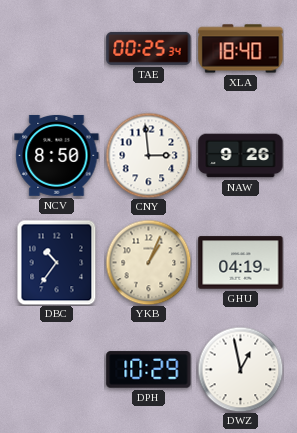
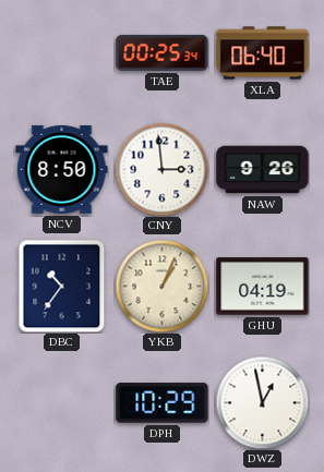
XLA: 18:40 -> 06:40
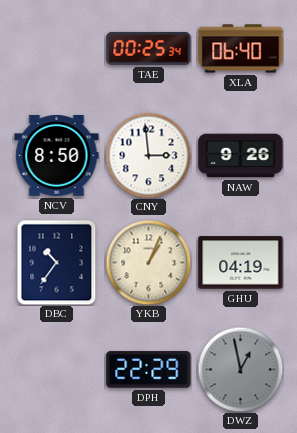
DPH: 10:29 -> 22:29
DWZ dial: white -> grey
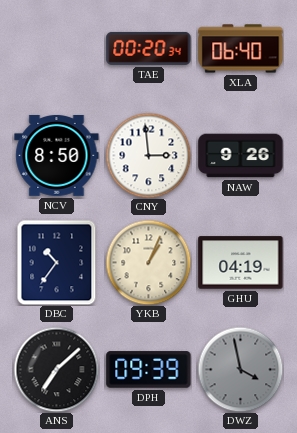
TAE: 00:25 -> 00:20
ANS: none -> 7:08
DPH: 22:29 -> 09:39
DWZ: 12:58 -> 3:58
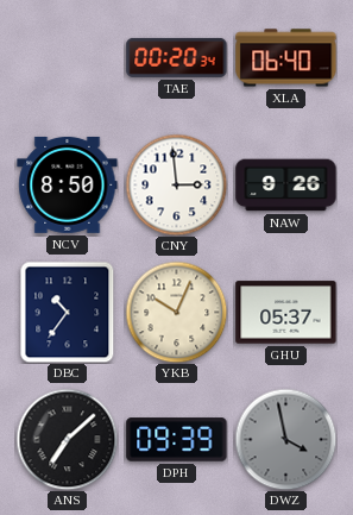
YKB: 1:04 -> 10:04
GHU: 04:19 -> 05:37
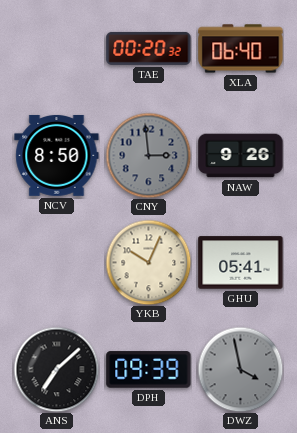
TAE: 00:20:34 -> 00:20:32
CNY dial: white -> grey
DBC: 10:36 -> none
GHU: 05:37 -> 05:41
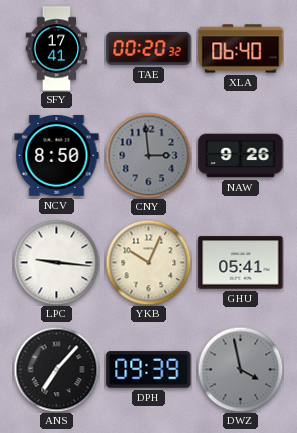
SFY: none -> 17:41
LPC: none -> 9:16
ANS: 7:08 -> 7:07
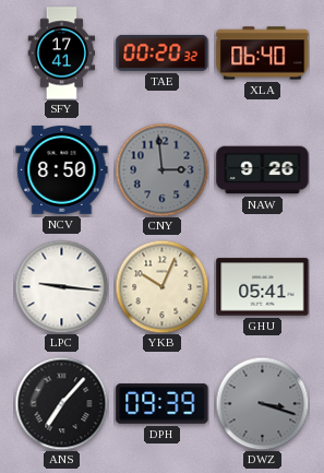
DWZ: 3:58 -> 3:18
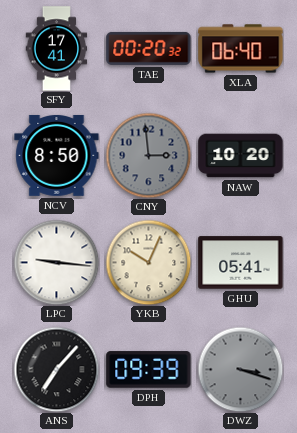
NAW: 9:26 -> 10:20
